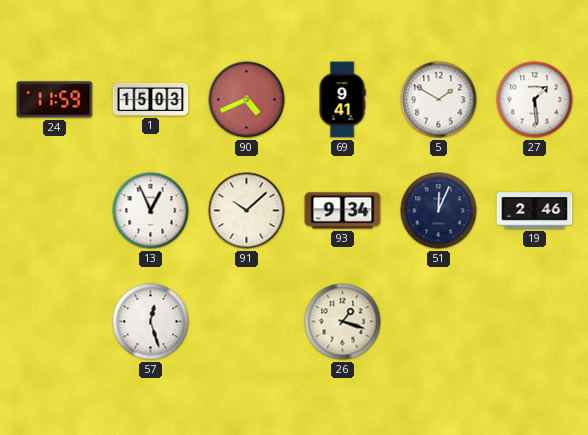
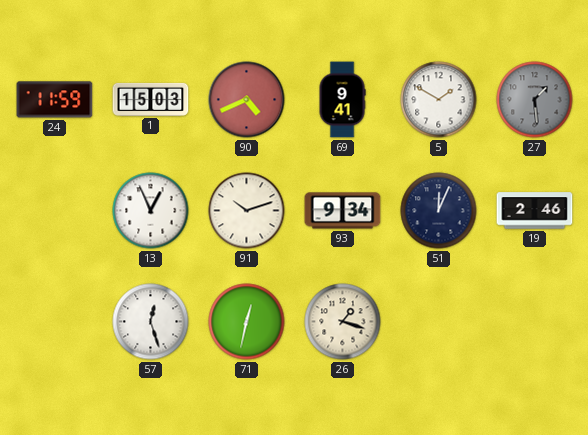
27 dial: white -> grey
91: 10:08 -> 10:12
71: none -> 12:32
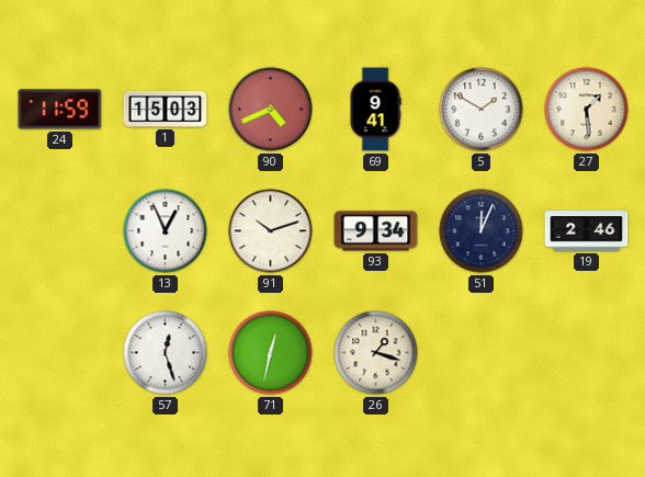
27 dial: grey -> cream
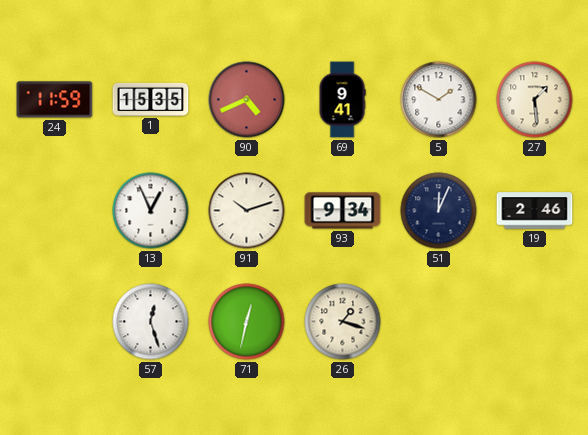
1: 15:03 -> 15:35
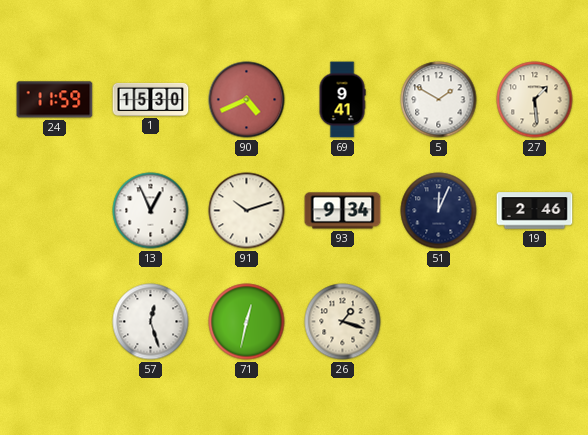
1: 15:35 -> 15:30
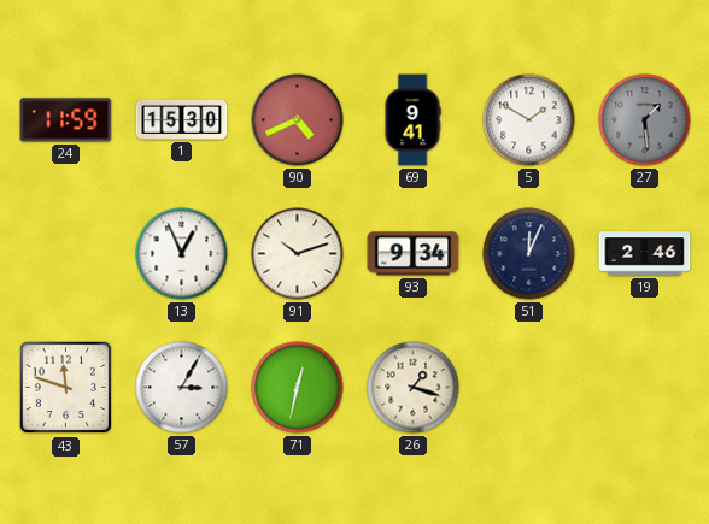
27 dial: cream -> grey
43: none -> 11:48
57: 12:27 -> 3:05
